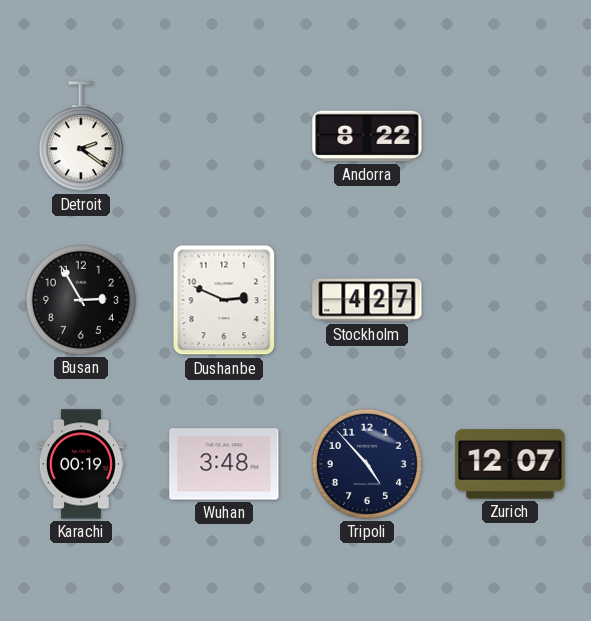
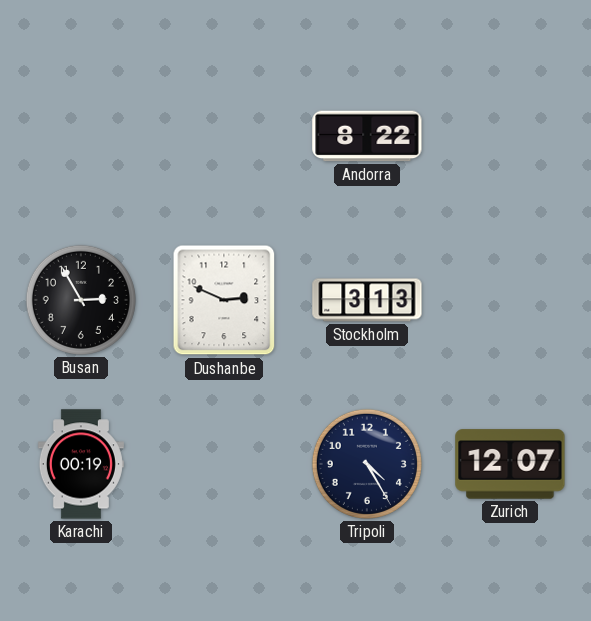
Detroit: 2:21 -> none
Stockholm: 4:27 -> 3:13
Wuhan: 3:48 -> none
Tripoli: 4:53 -> 4:25
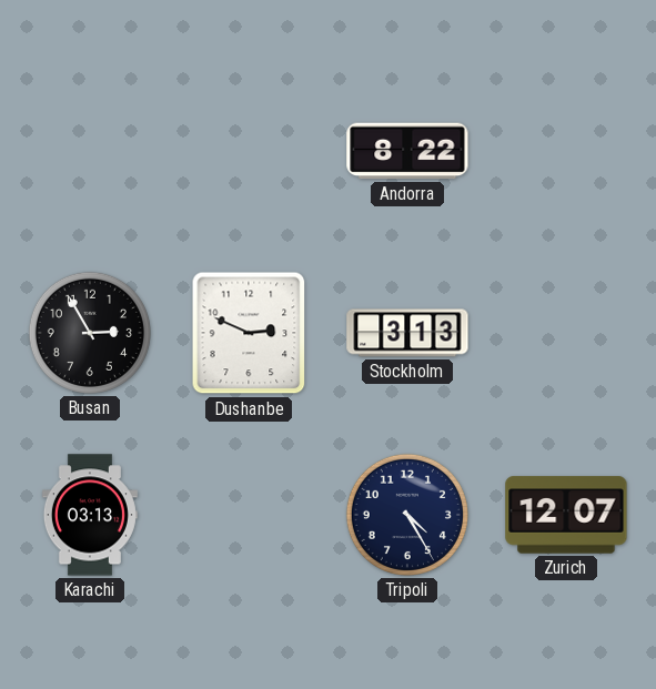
Karachi: 00:19 -> 03:13
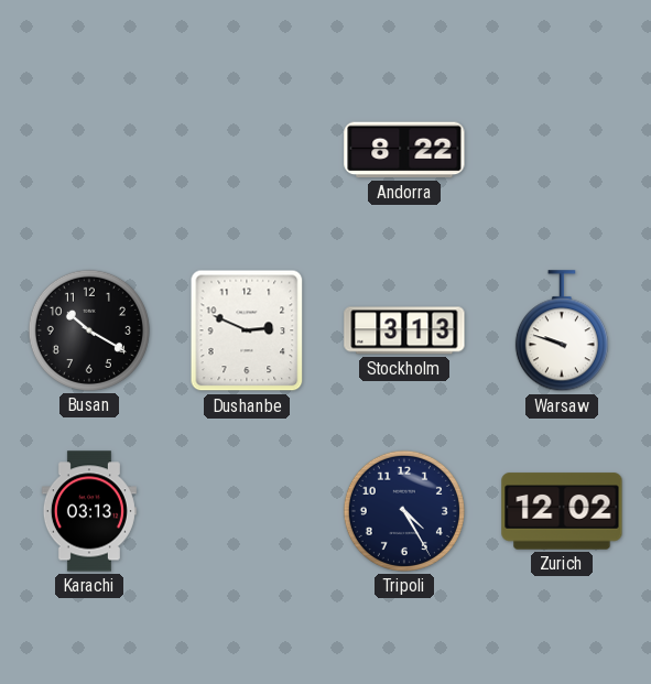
Busan: 2:55 -> 10:20
Warsaw: none -> 9:48
Zurich: 12:07 -> 12:02
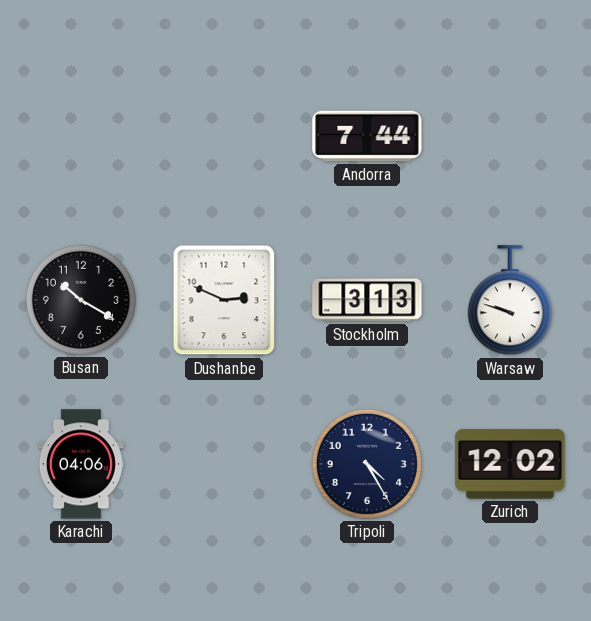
Andorra: 8:22 -> 7:44
Karachi: 03:13 -> 04:06
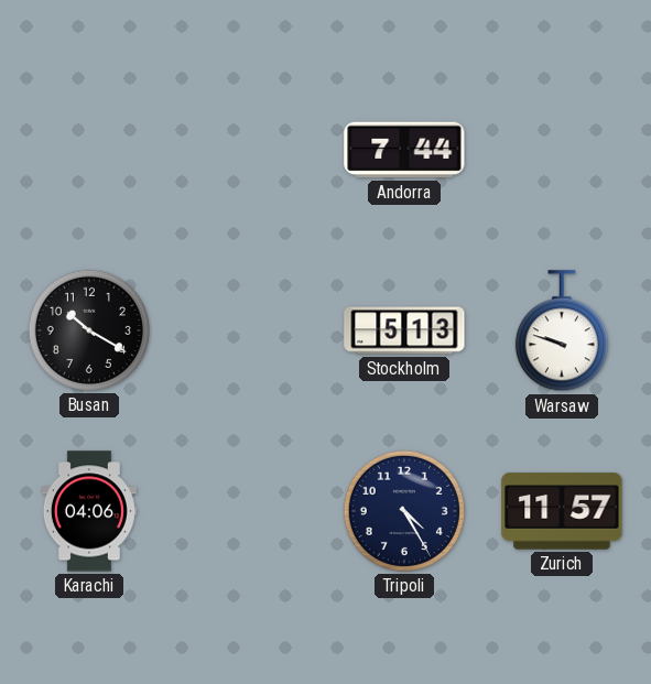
Dushanbe: 2:49 -> none
Stockholm: 3:13 -> 5:13
Zurich: 12:02 -> 11:57
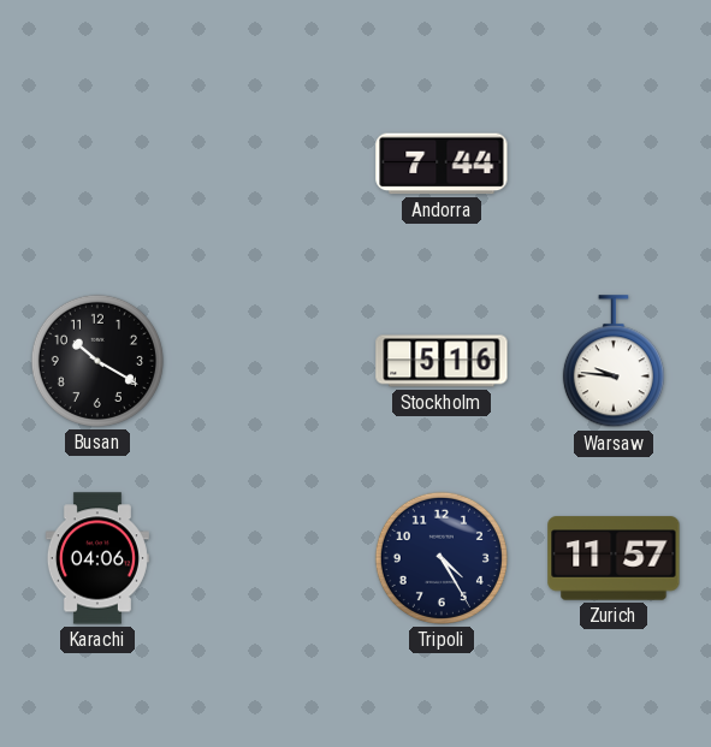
Stockholm: 5:13 -> 5:16
Warsaw: 9:48 -> 9:46
